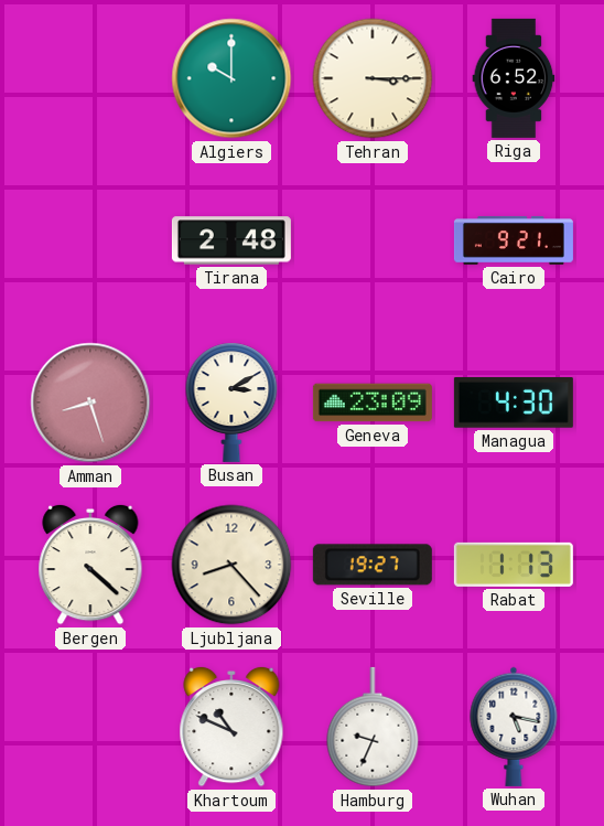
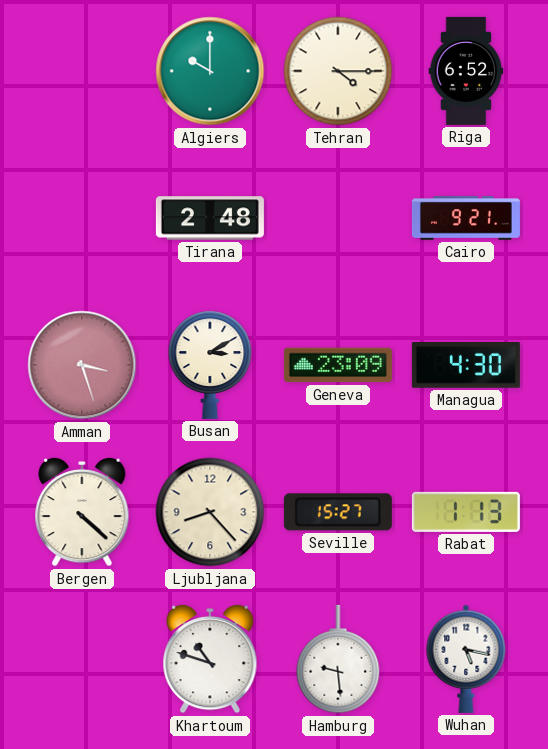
Tehran: 3:15 -> 4:15
Amman: 8:27 -> 3:27
Seville: 19:27 -> 15:27
Khartoum: 10:49 -> 10:48
Hamburg: 9:34 -> 9:29
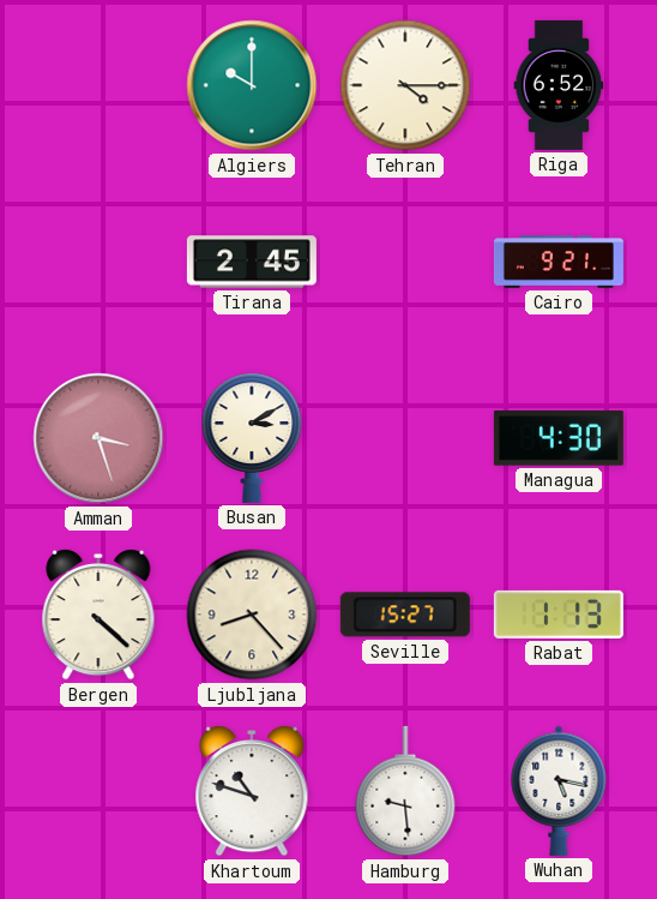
Tirana: 2:48 -> 2:45
Geneva: 23:09 -> none
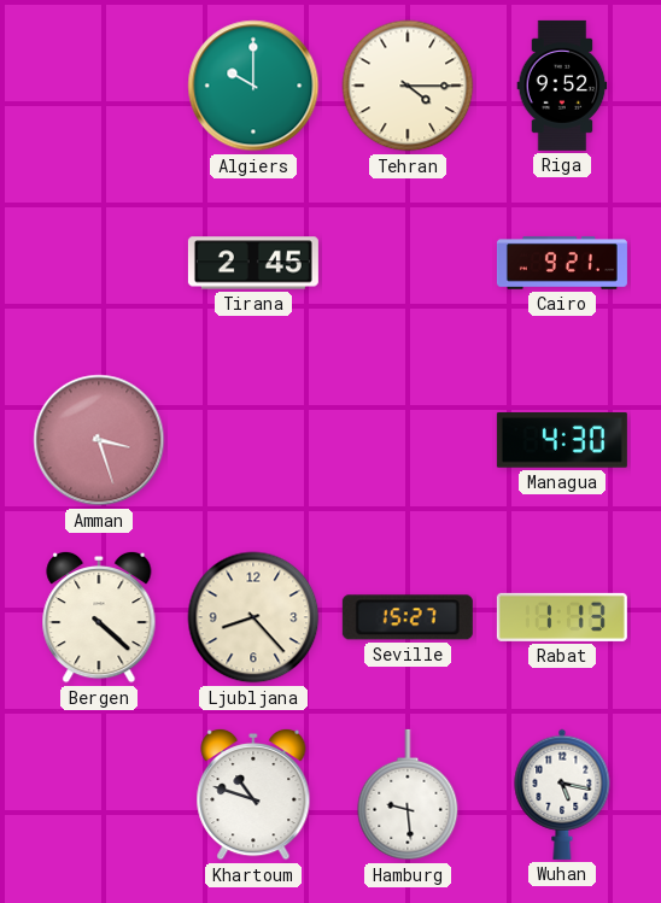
Riga: 6:52 -> 9:52
Busan: 3:10 -> none
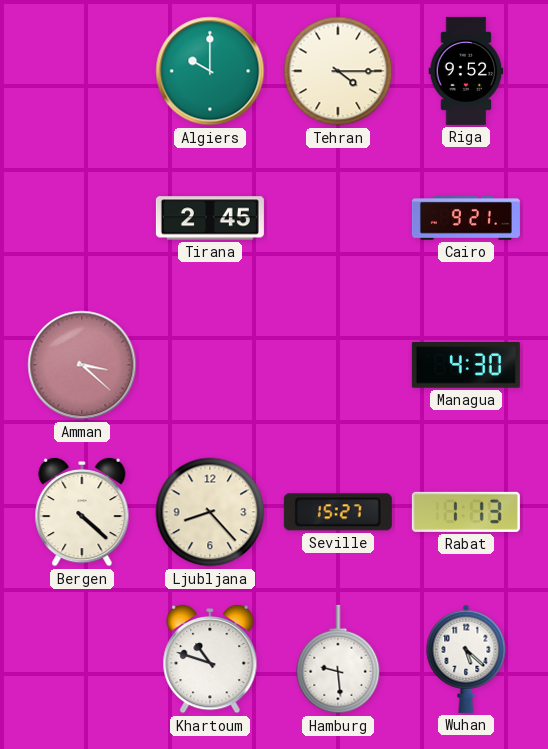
Amman: 3:27 -> 3:22
Wuhan: 5:17 -> 5:22
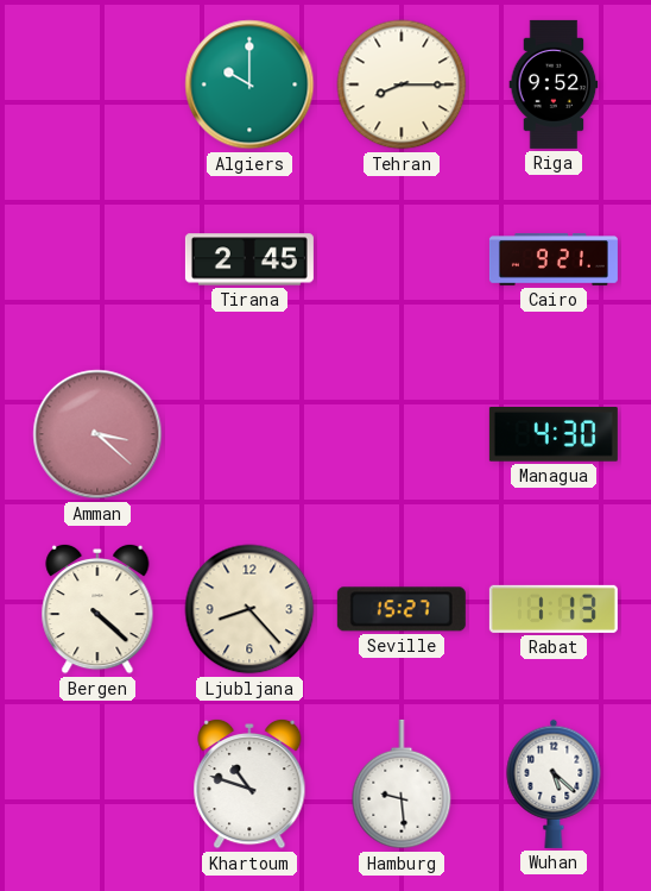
Tehran: 4:15 -> 8:15
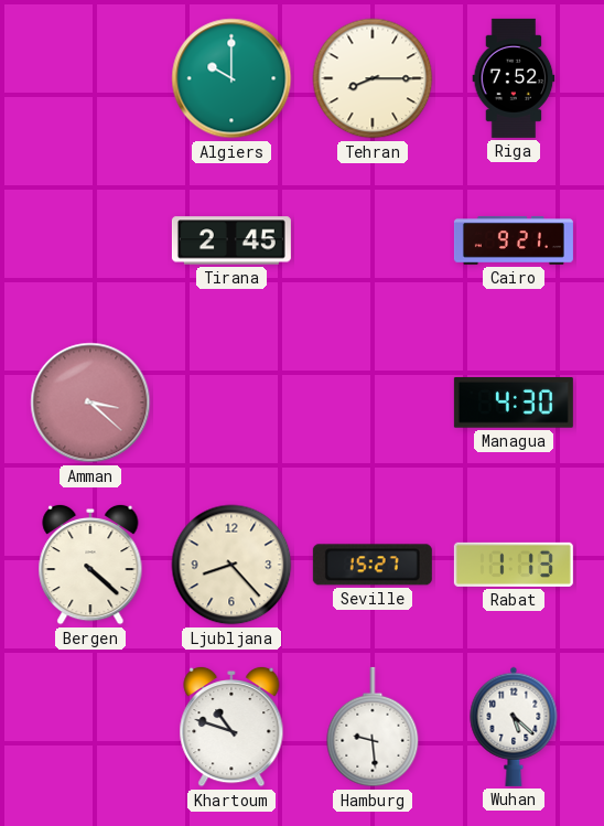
Riga: 9:52 -> 7:52
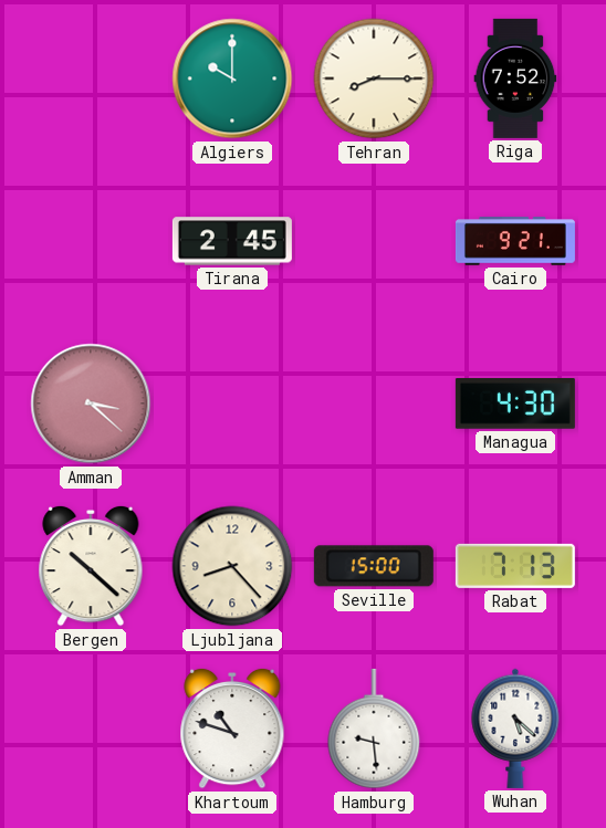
Bergen: 4:22 -> 10:22
Seville: 15:27 -> 15:00
Rabat: 1:13 -> 7:13
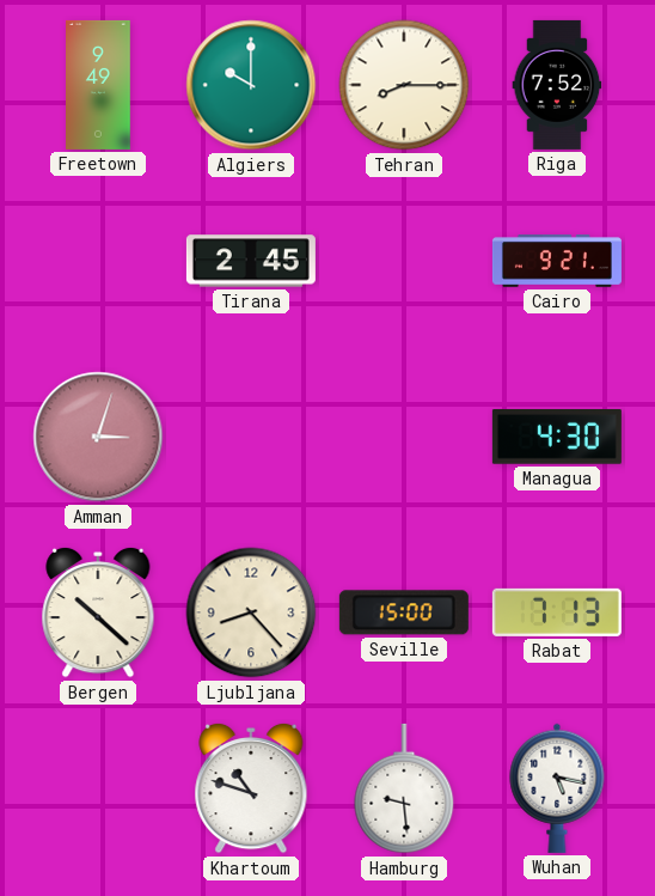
Freetown: none -> 9:49
Amman: 3:22 -> 3:03
Wuhan: 5:22 -> 5:17
